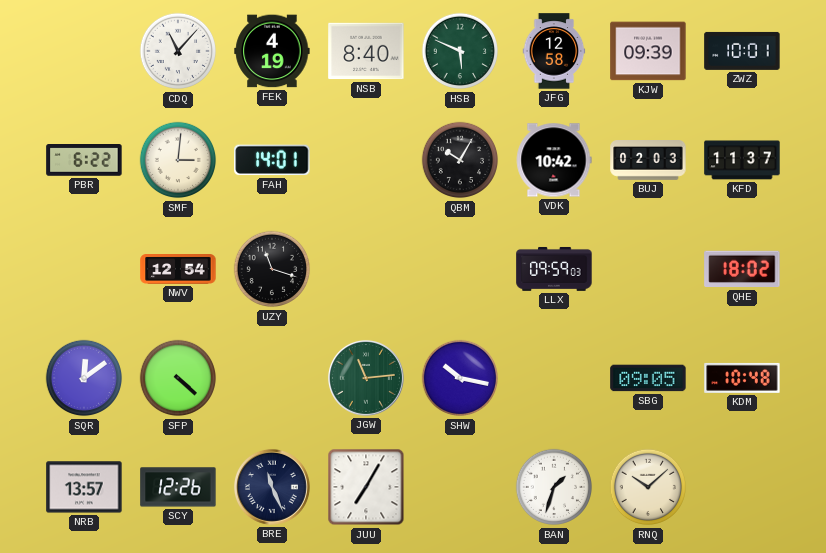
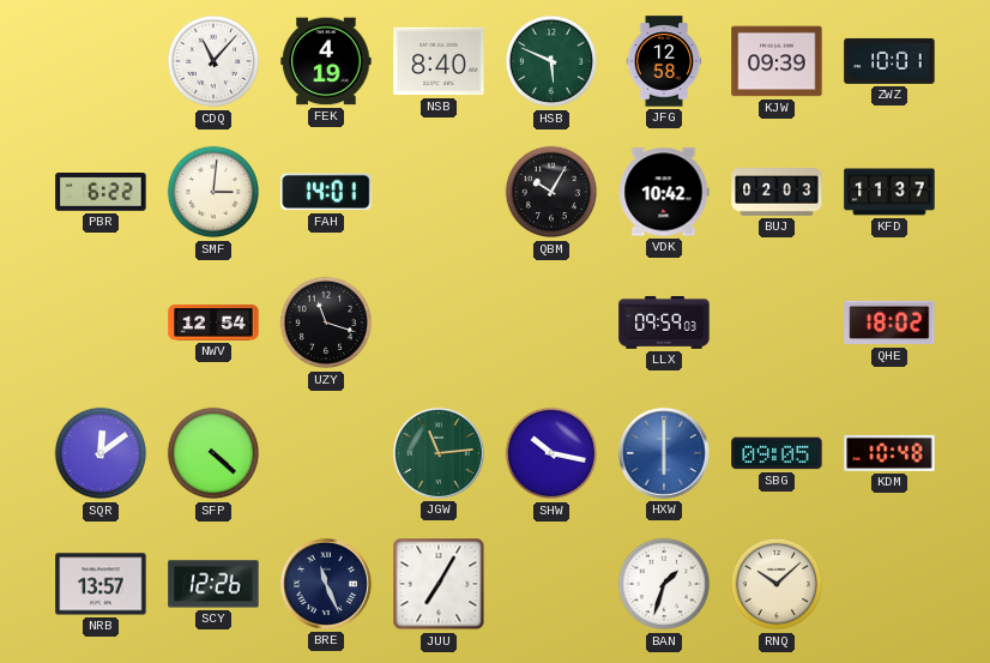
HXW: none -> 6:00
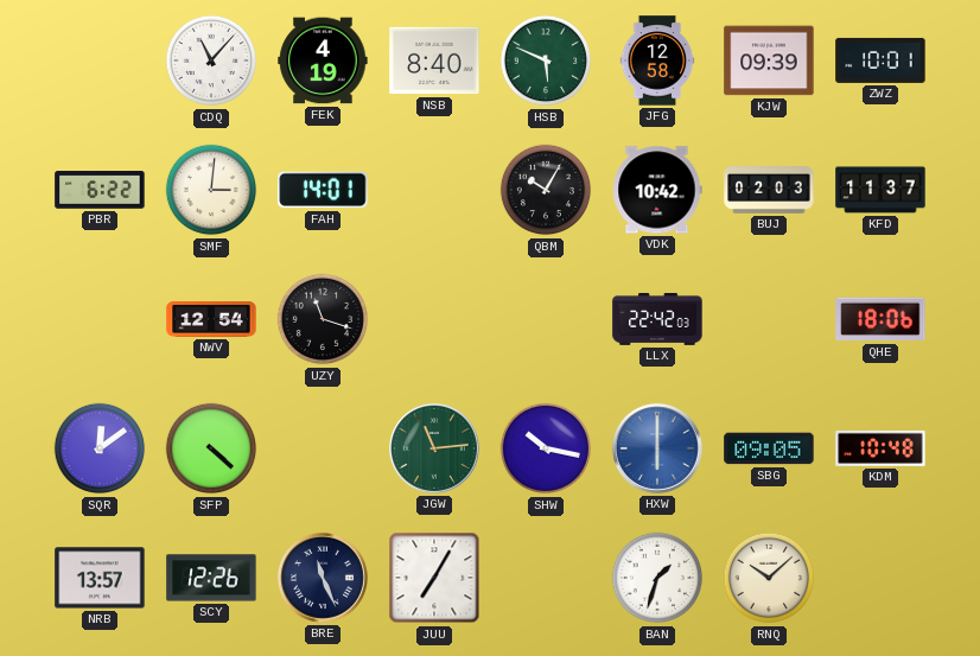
LLX: 09:59 -> 22:42
QHE: 18:02 -> 18:06
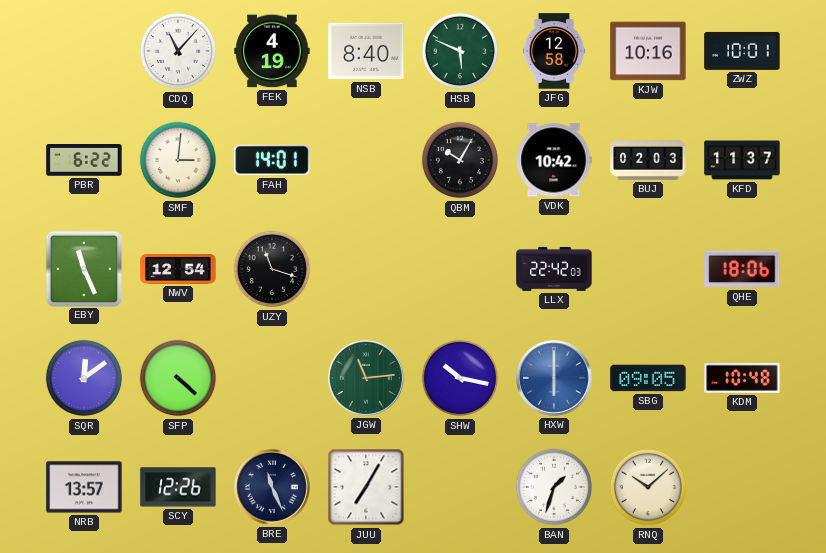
KJW: 09:39 -> 10:16
EBY: none -> 11:26
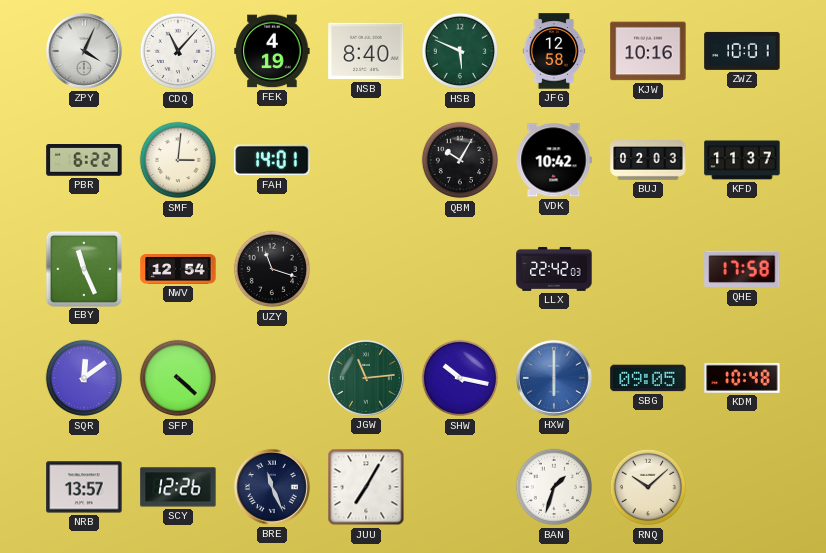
ZPY: none -> 4:04
QHE: 18:06 -> 17:58
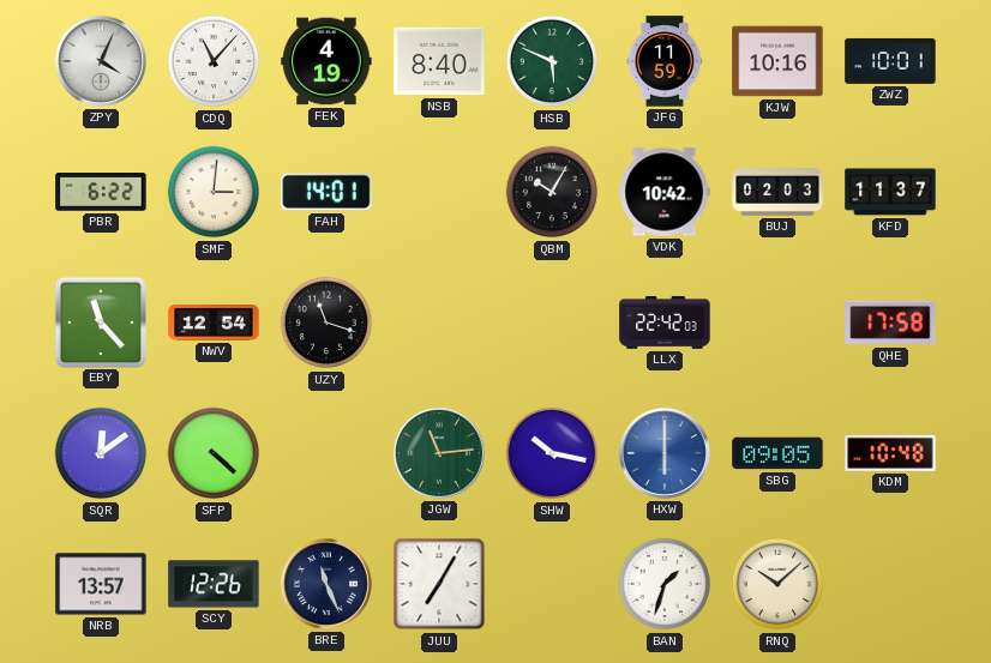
JFG: 12:58 -> 11:59
EBY: 11:26 -> 11:23
